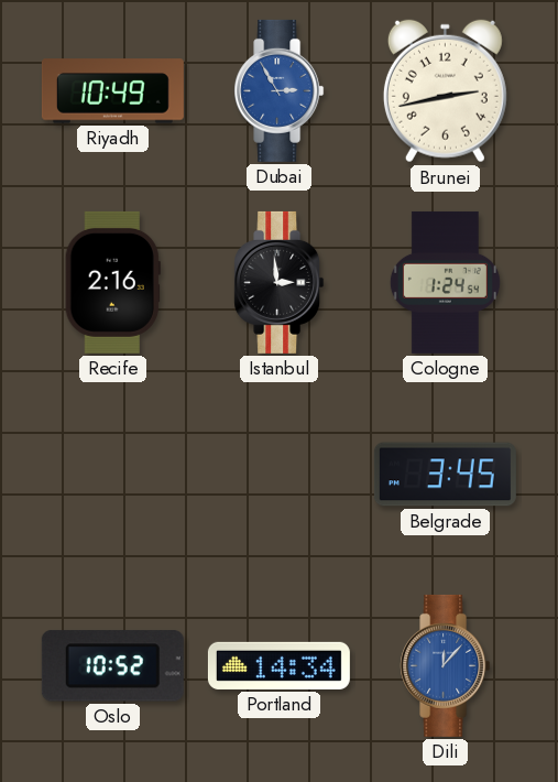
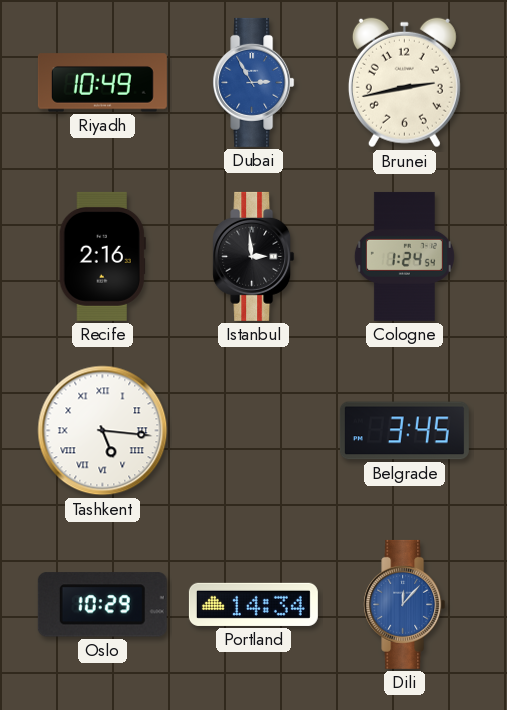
Tashkent: none -> 5:16
Oslo: 10:52 -> 10:29
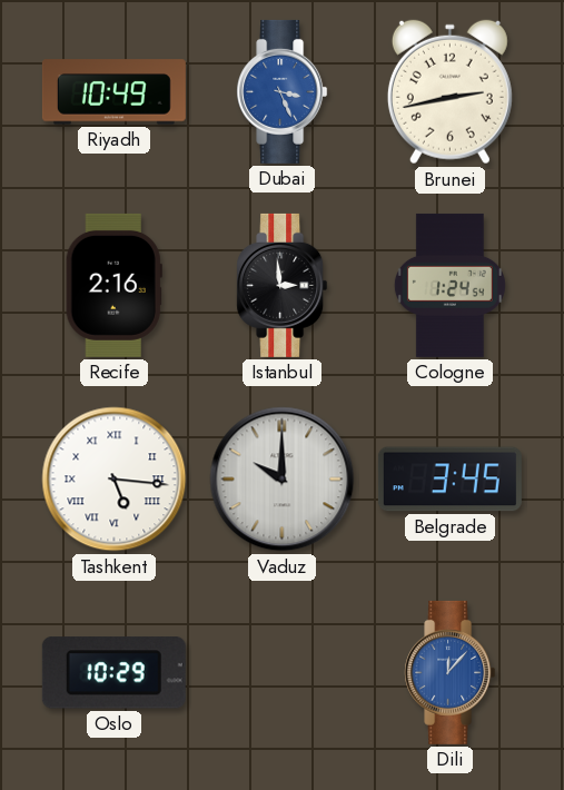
Dubai: 2:55 -> 3:26
Vaduz: none -> 10:00
Portland: 14:34 -> none
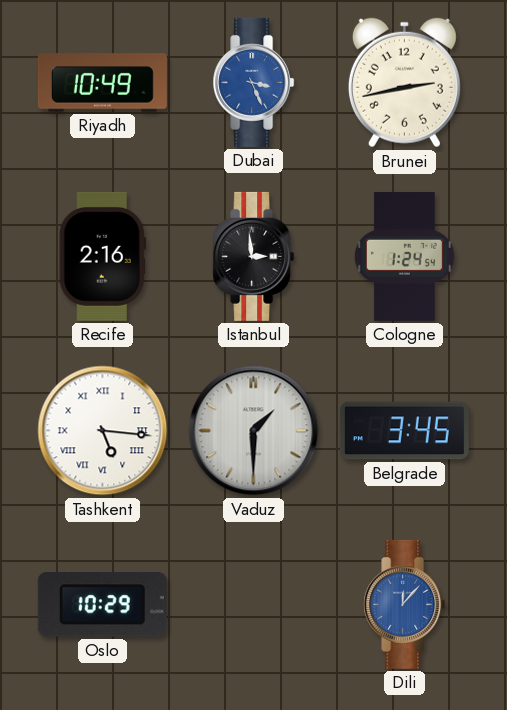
Vaduz: 10:00 -> 1:30
